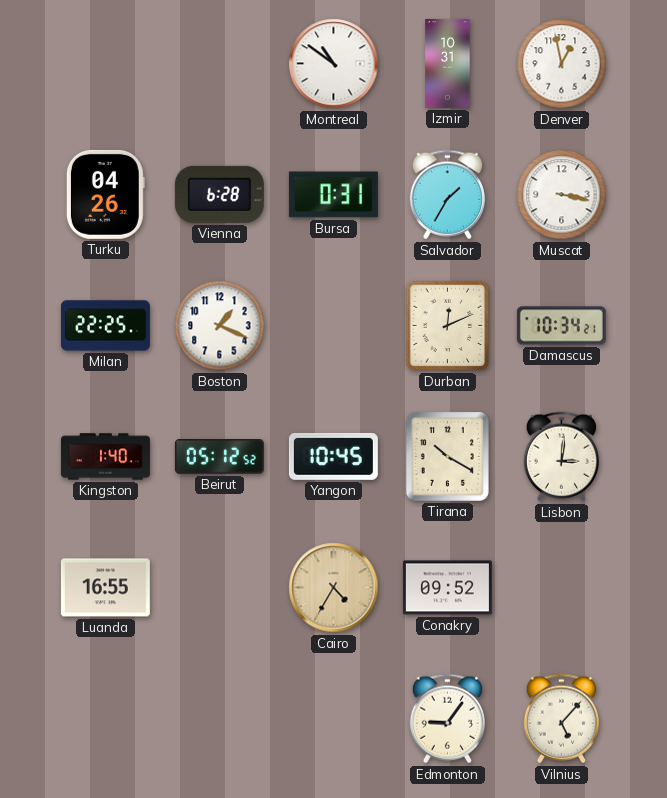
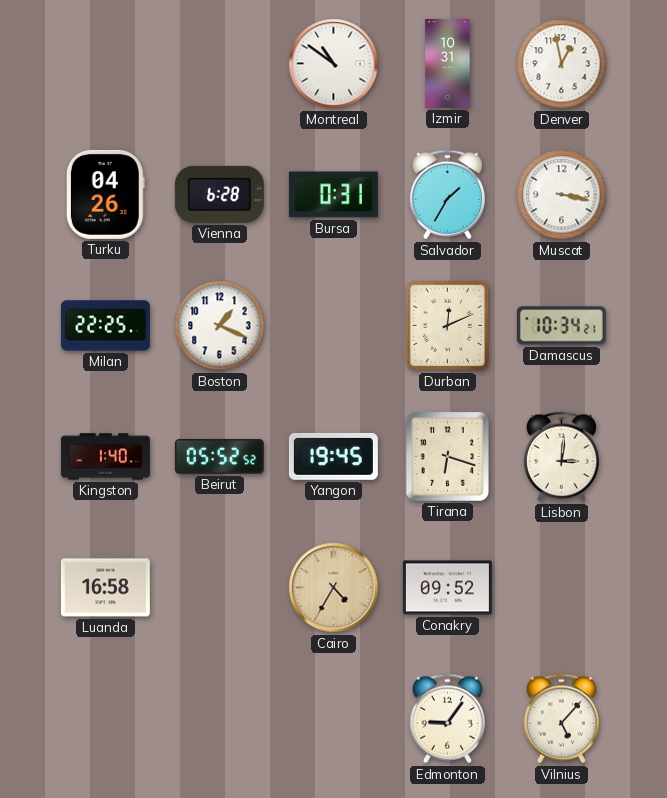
Beirut: 05:12 -> 05:52
Yangon: 10:45 -> 19:45
Tirana: 10:20 -> 6:18
Luanda: 16:55 -> 16:58
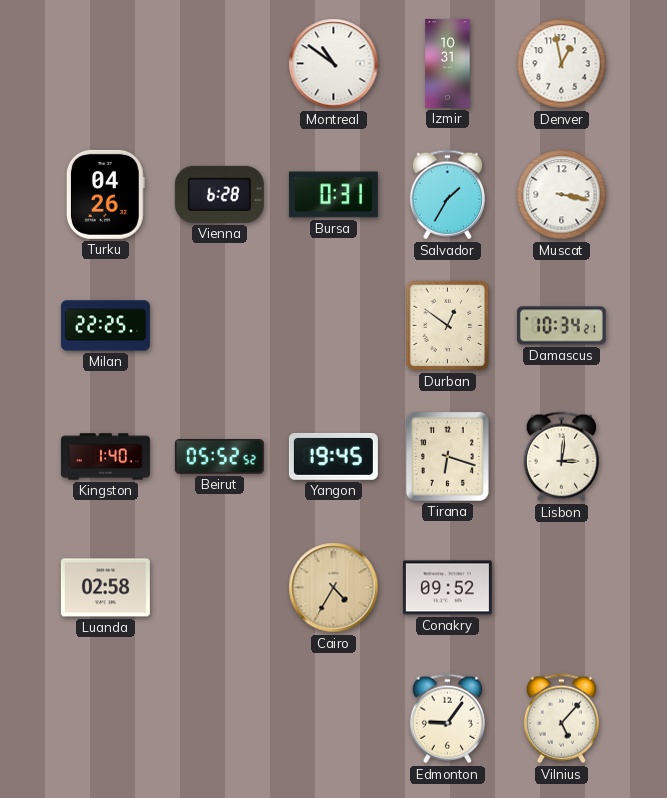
Boston: 1:19 -> none
Durban: 12:11 -> 12:51
Luanda: 16:58 -> 02:58
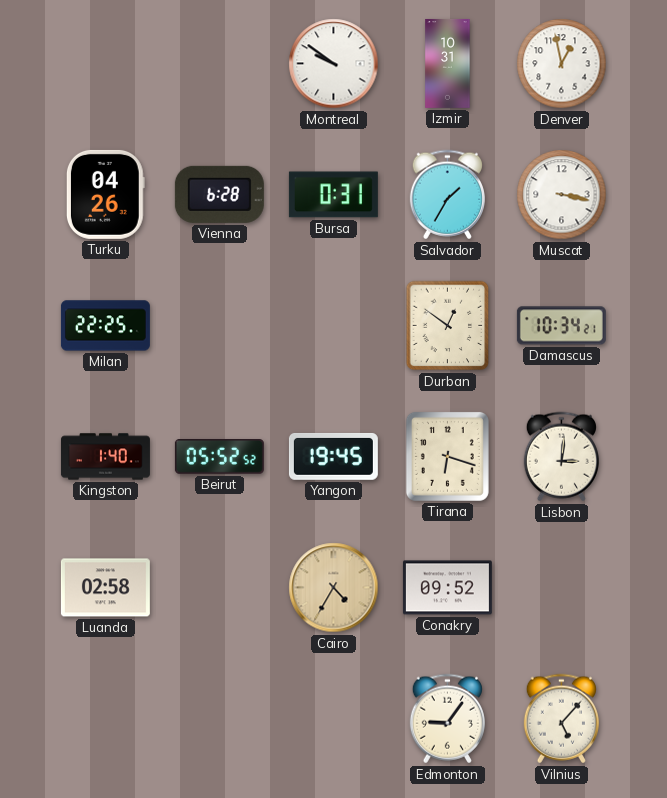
Montreal: 10:51 -> 9:51
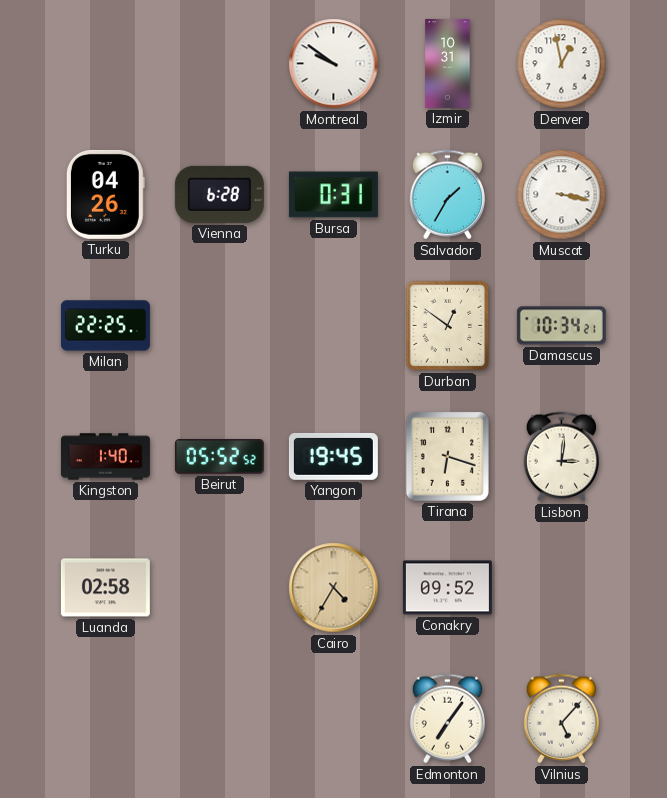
Edmonton: 9:06 -> 7:06
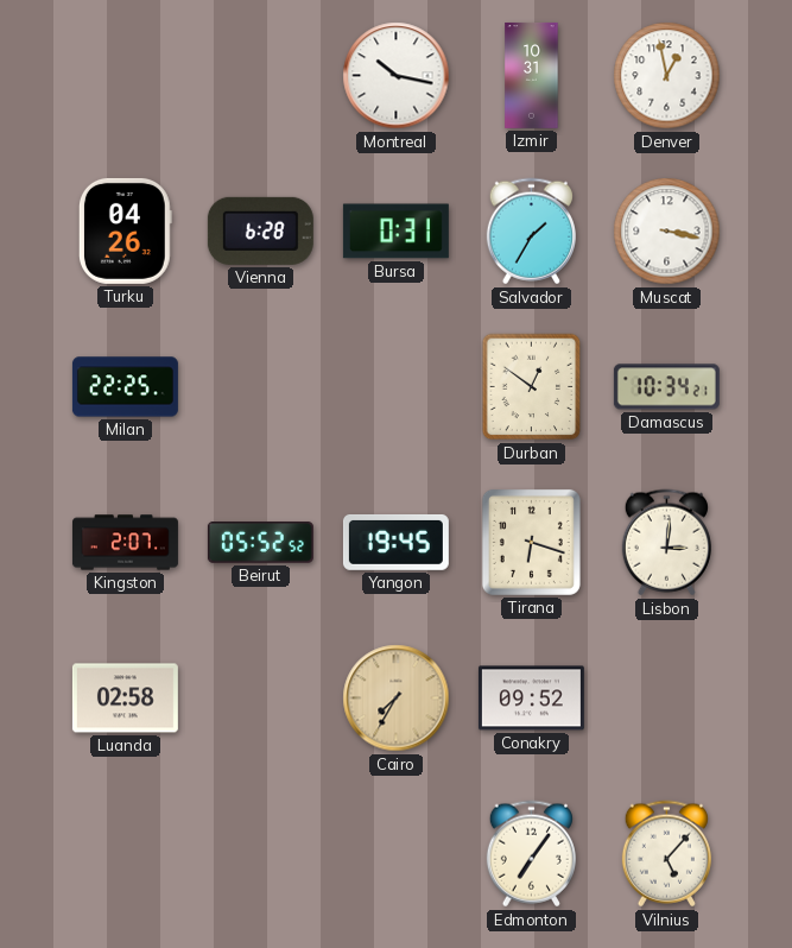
Montreal: 9:51 -> 10:17
Kingston: 1:40 -> 2:07
Cairo: 4:35 -> 7:35
